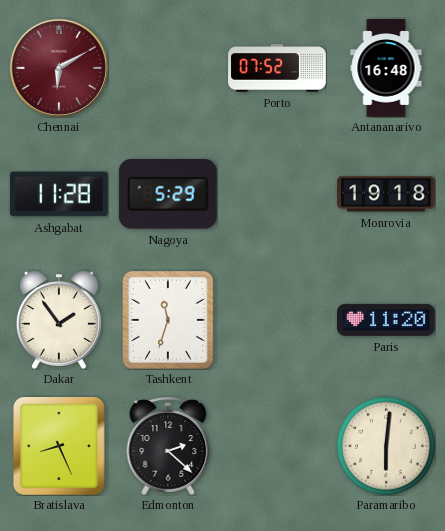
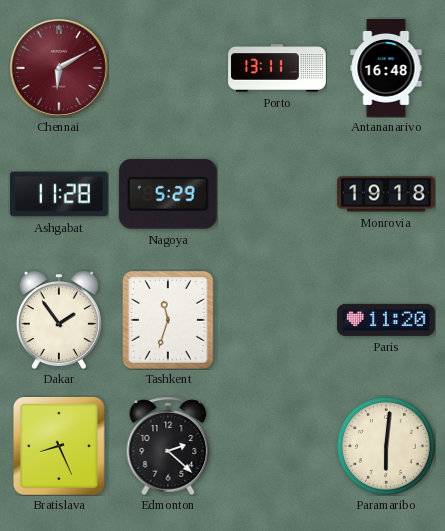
Porto: 07:52 -> 13:11
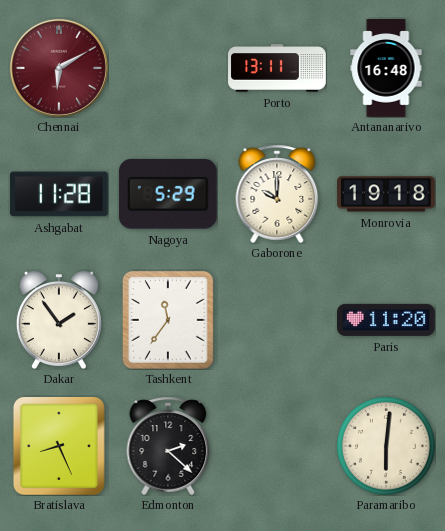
Gaborone: none -> 10:00
Tashkent: 11:33 -> 11:36
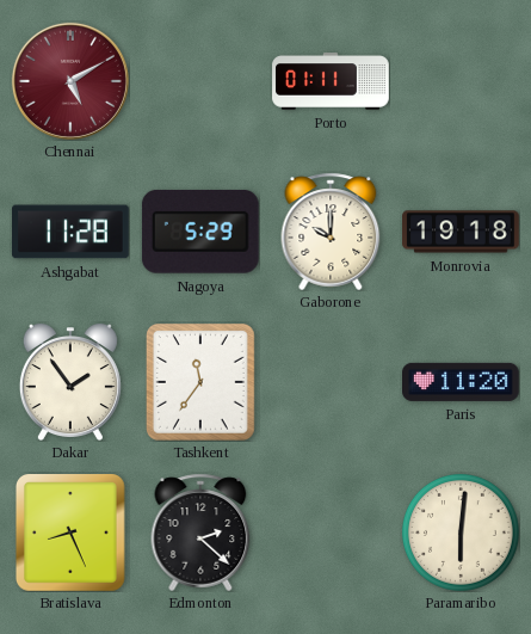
Chennai: 6:10 -> 5:10
Porto: 13:11 -> 01:11
Antananarivo: 16:48 -> none
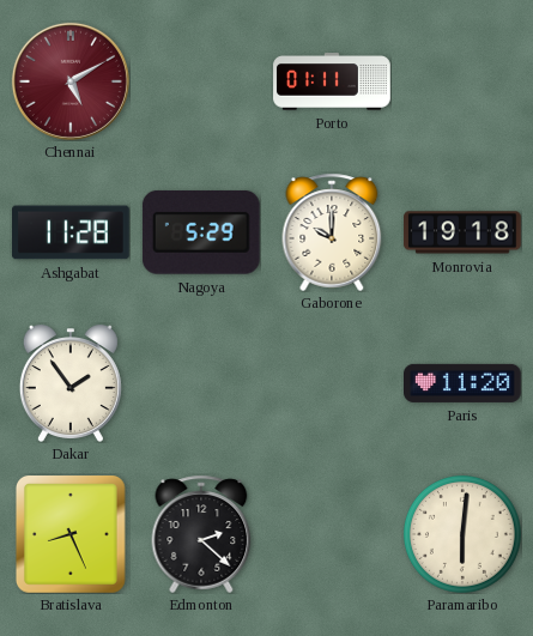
Tashkent: 11:36 -> none
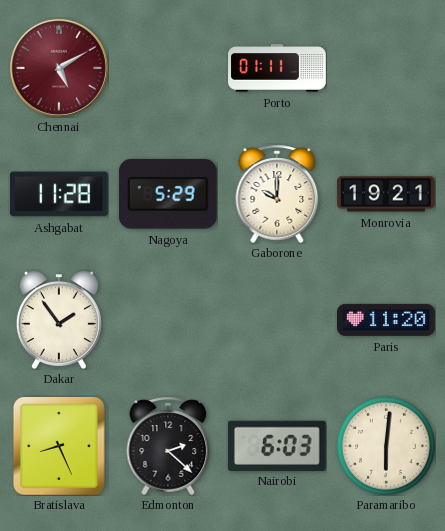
Monrovia: 19:18 -> 19:21
Nairobi: none -> 6:03
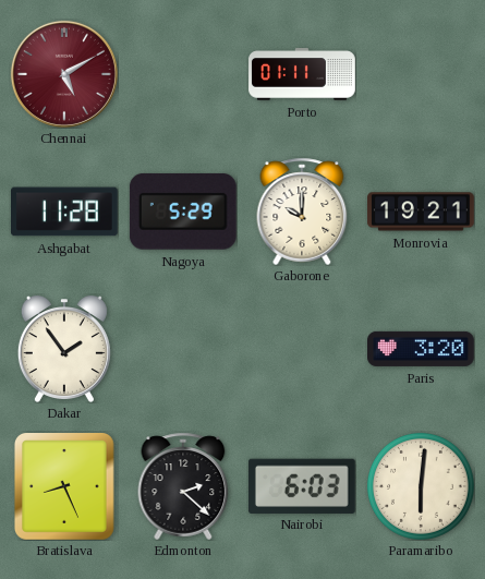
Paris: 11:20 -> 3:20
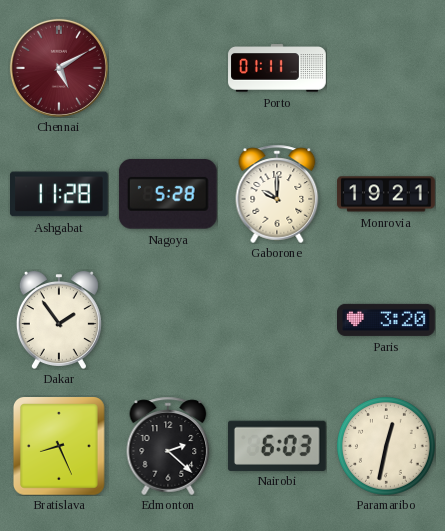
Nagoya: 5:29 -> 5:28
Paramaribo: 6:01 -> 12:32
